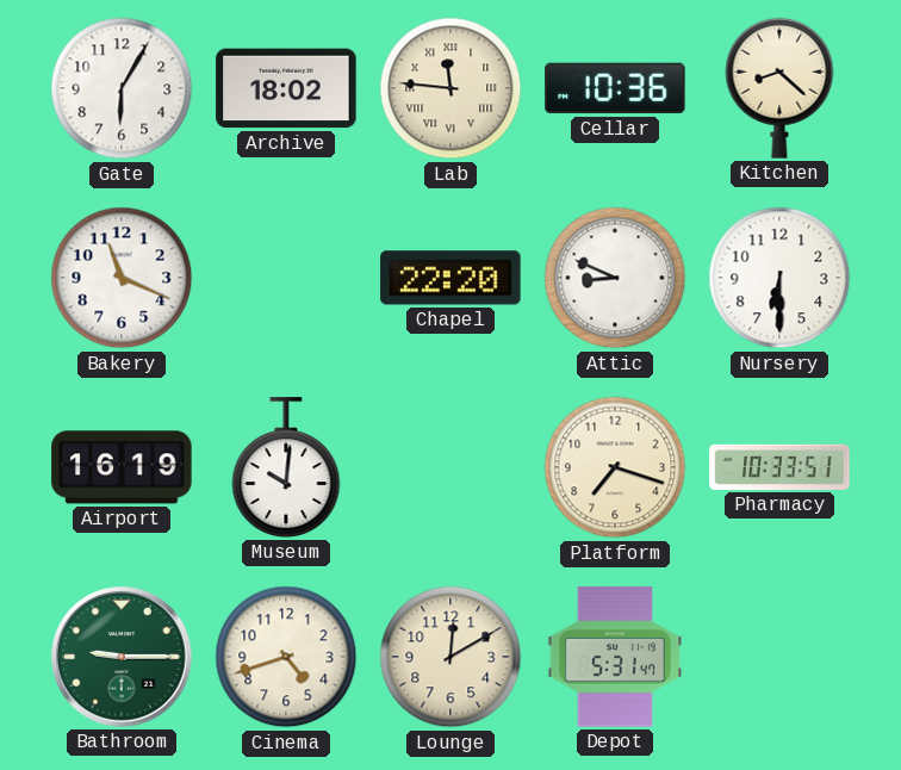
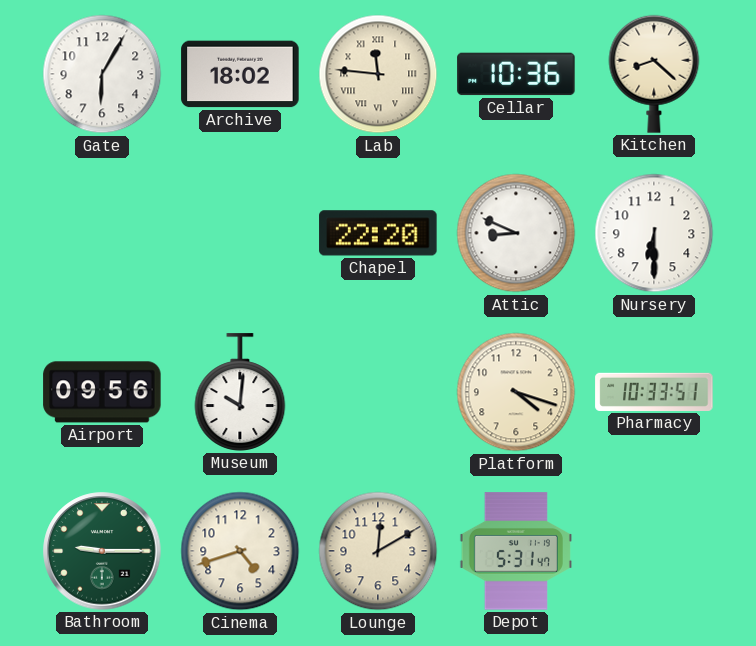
Bakery: 11:19 -> none
Airport: 16:19 -> 09:56
Platform: 7:18 -> 4:18
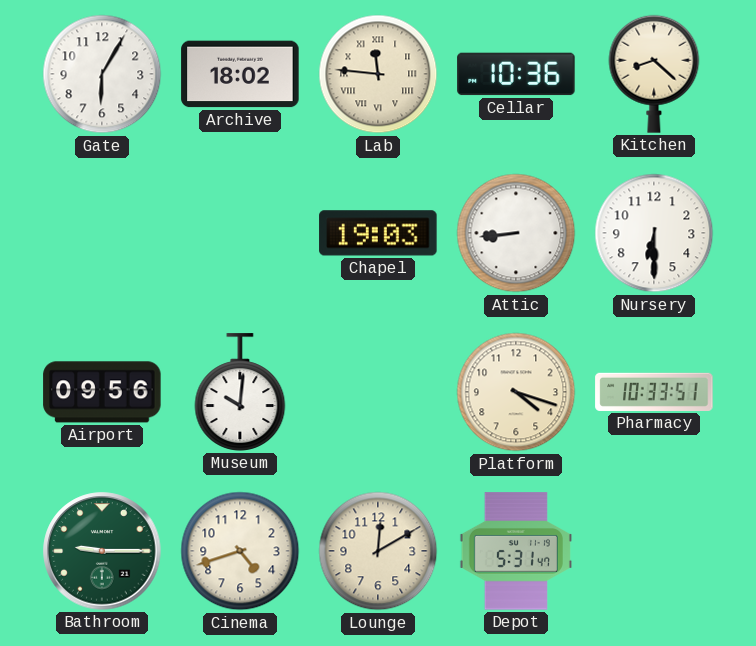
Chapel: 22:20 -> 19:03
Attic: 8:49 -> 8:44
